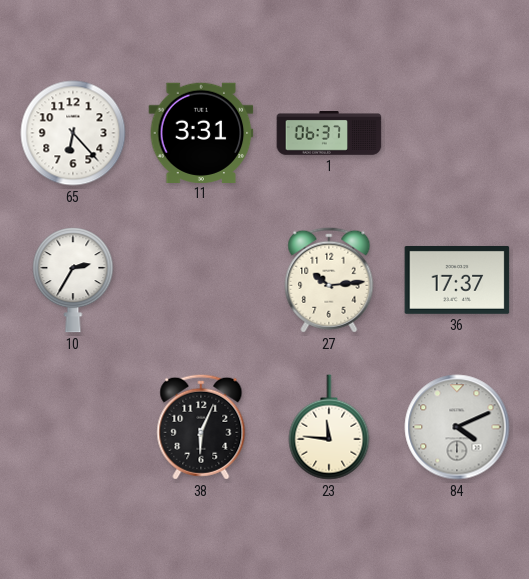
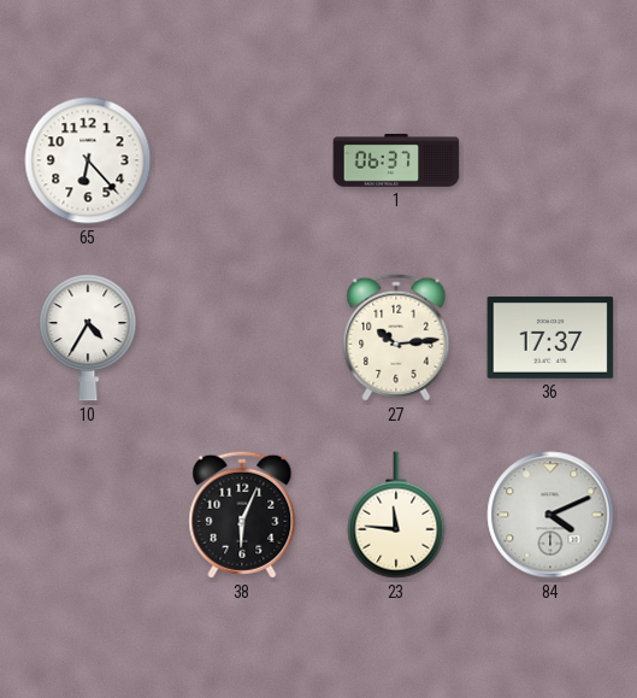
11: 3:31 -> none
10: 2:35 -> 4:35
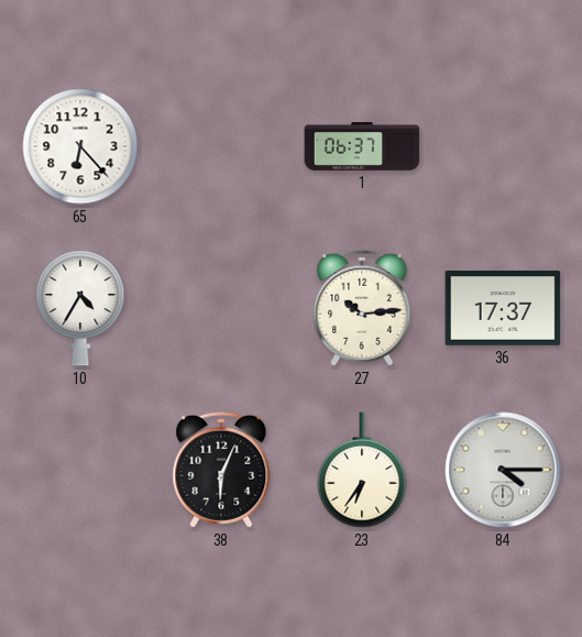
23: 11:46 -> 6:36
84: 4:11 -> 4:15
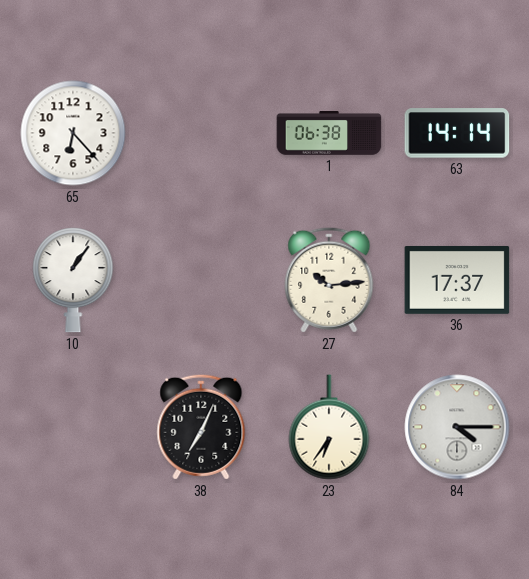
1: 06:37 -> 06:38
63: none -> 14:14
10: 4:35 -> 1:06
38: 6:04 -> 7:04
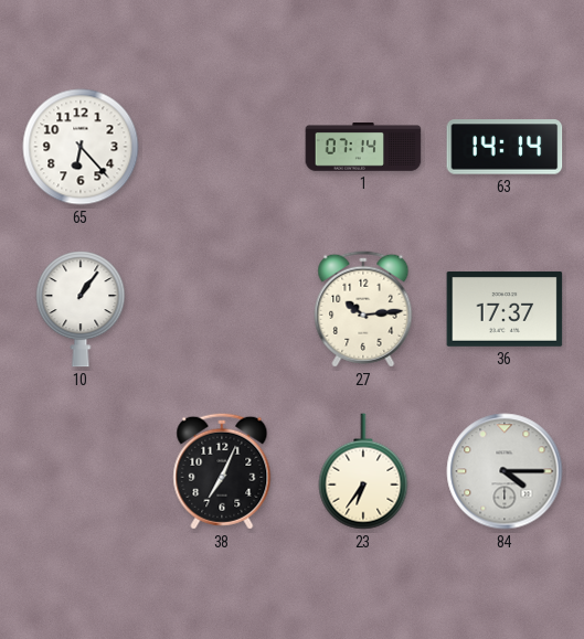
1: 06:38 -> 07:14
